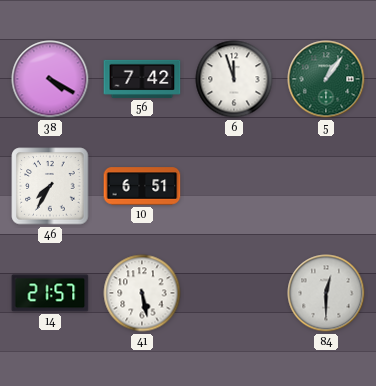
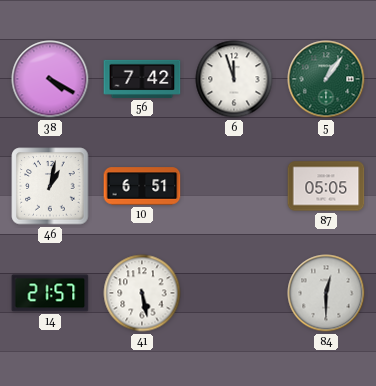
46: 7:35 -> 1:02
87: none -> 05:05
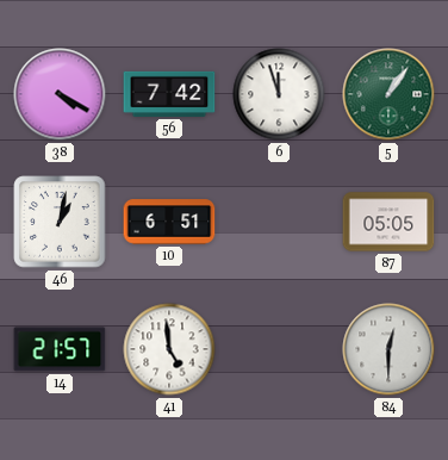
41: 5:28 -> 4:59
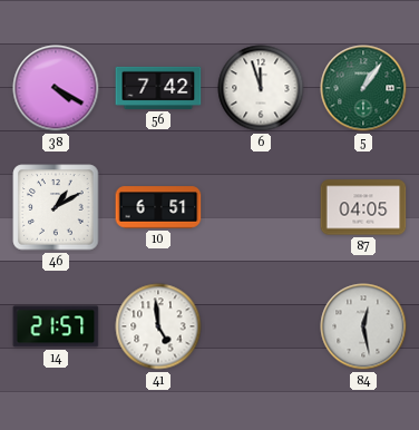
46: 1:02 -> 1:10
87: 05:05 -> 04:05
84: 12:30 -> 12:28
